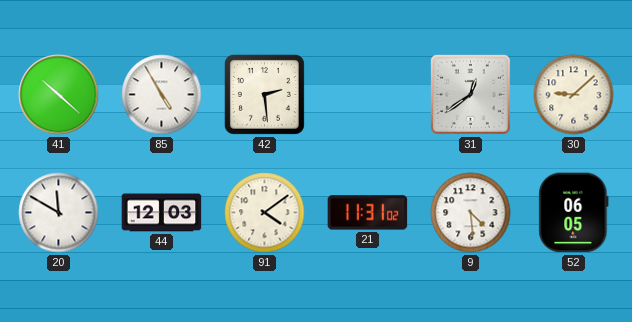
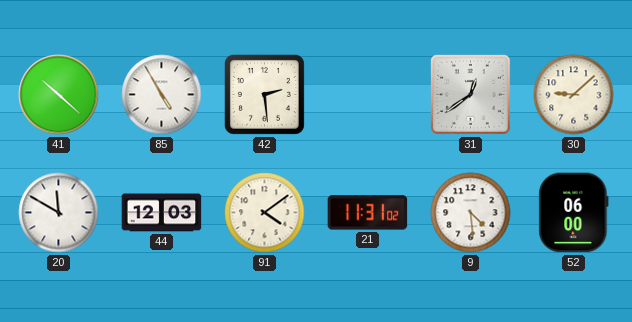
52: 06:05 -> 06:00
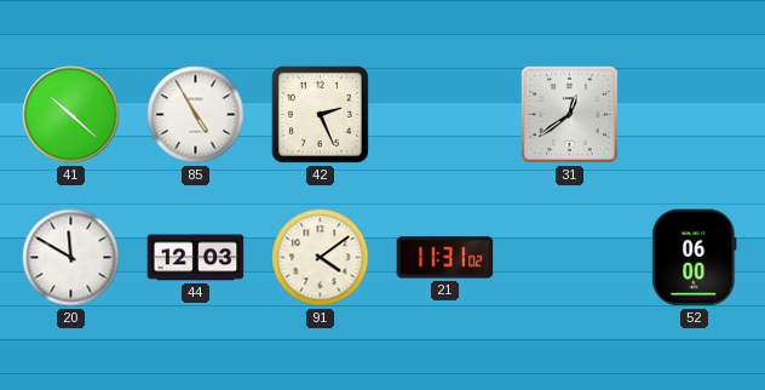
42: 2:29 -> 2:26
30: 9:08 -> none
9: 4:29 -> none
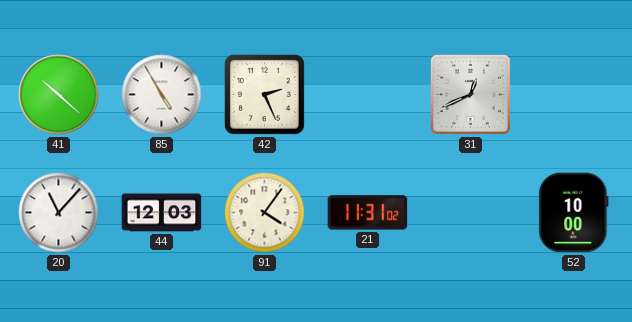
31: 12:39 -> 12:41
20: 11:50 -> 11:07
91: 4:09 -> 4:06
52: 06:00 -> 10:00
